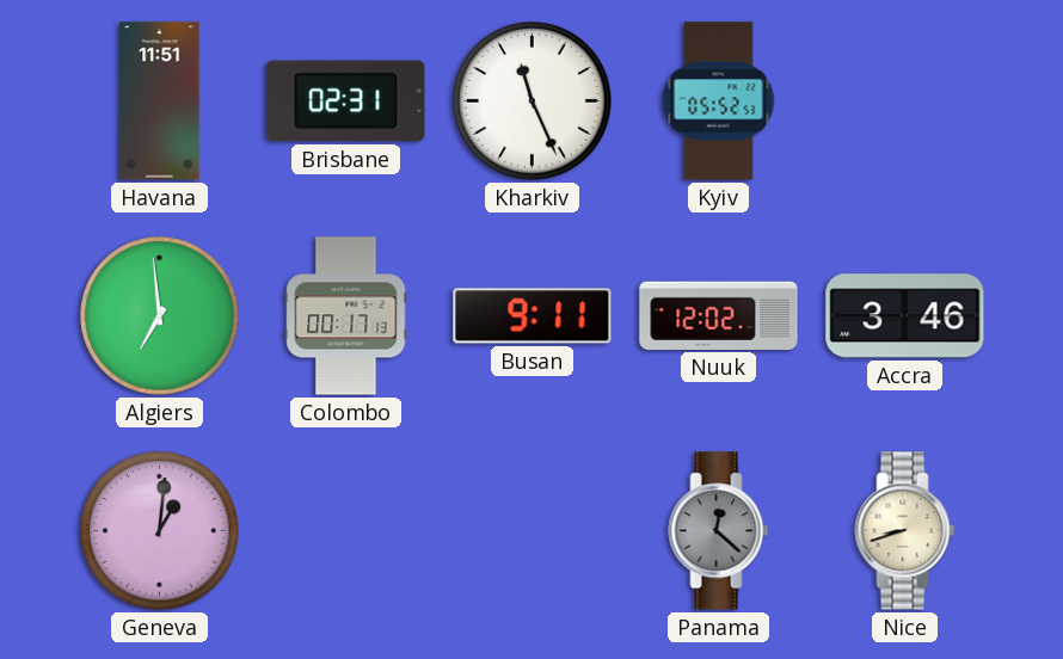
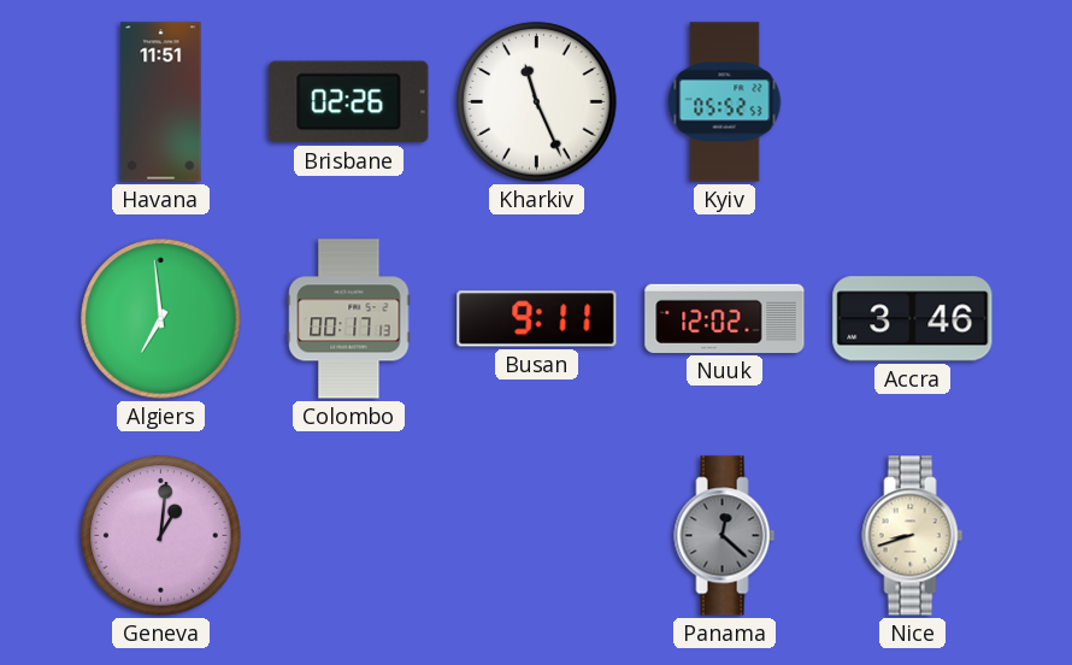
Brisbane: 02:31 -> 02:26
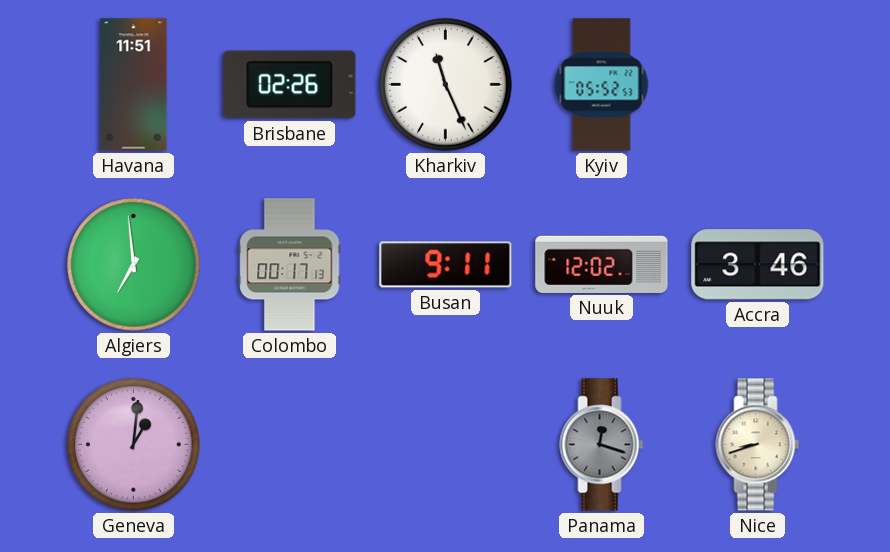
Panama: 12:22 -> 12:18
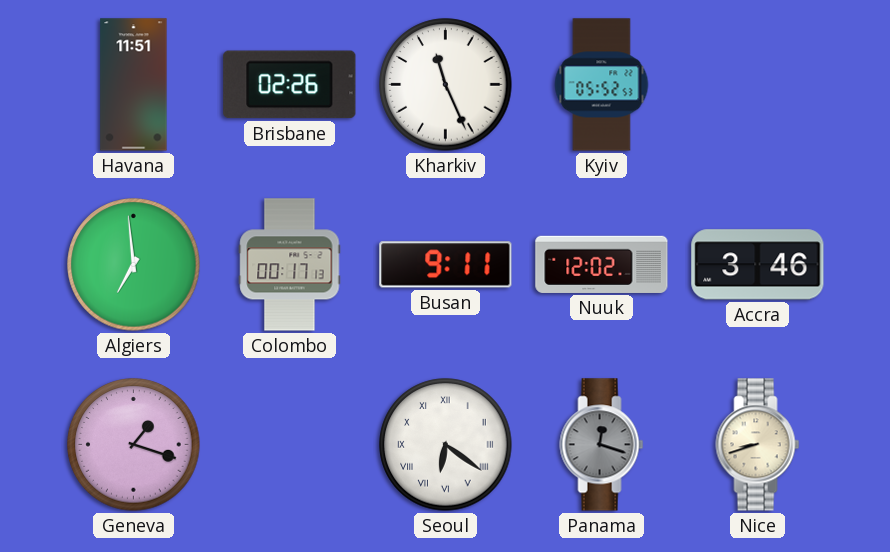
Geneva: 1:01 -> 1:18
Seoul: none -> 6:21
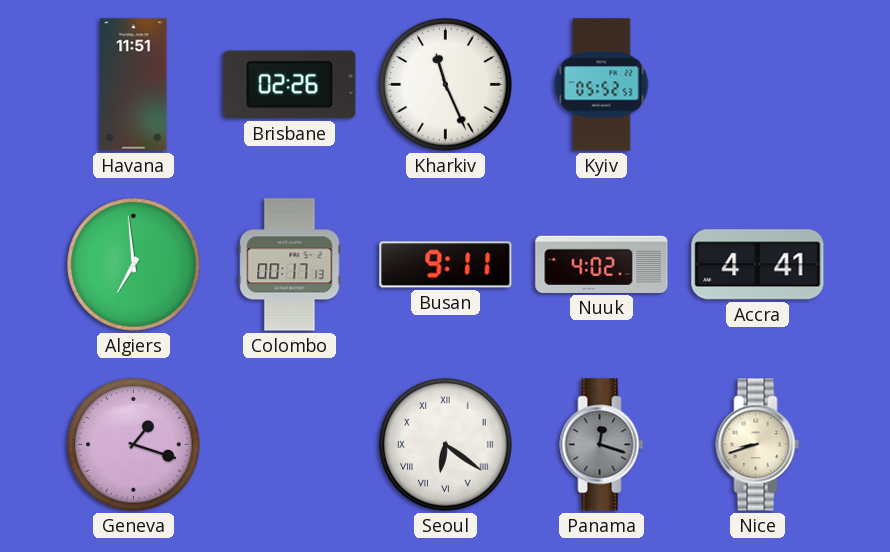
Nuuk: 12:02 -> 4:02
Accra: 3:46 -> 4:41
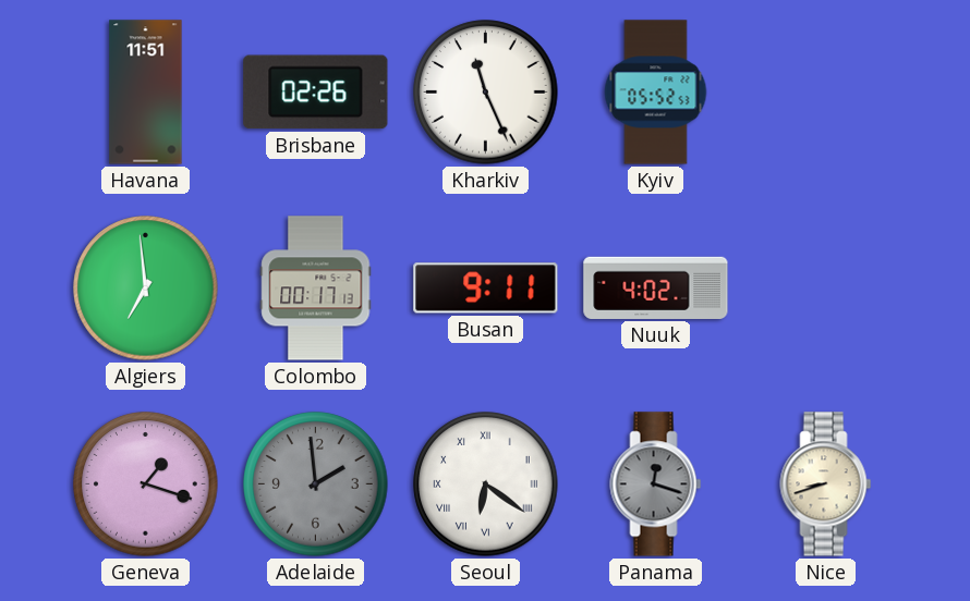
Accra: 4:41 -> none
Adelaide: none -> 1:59
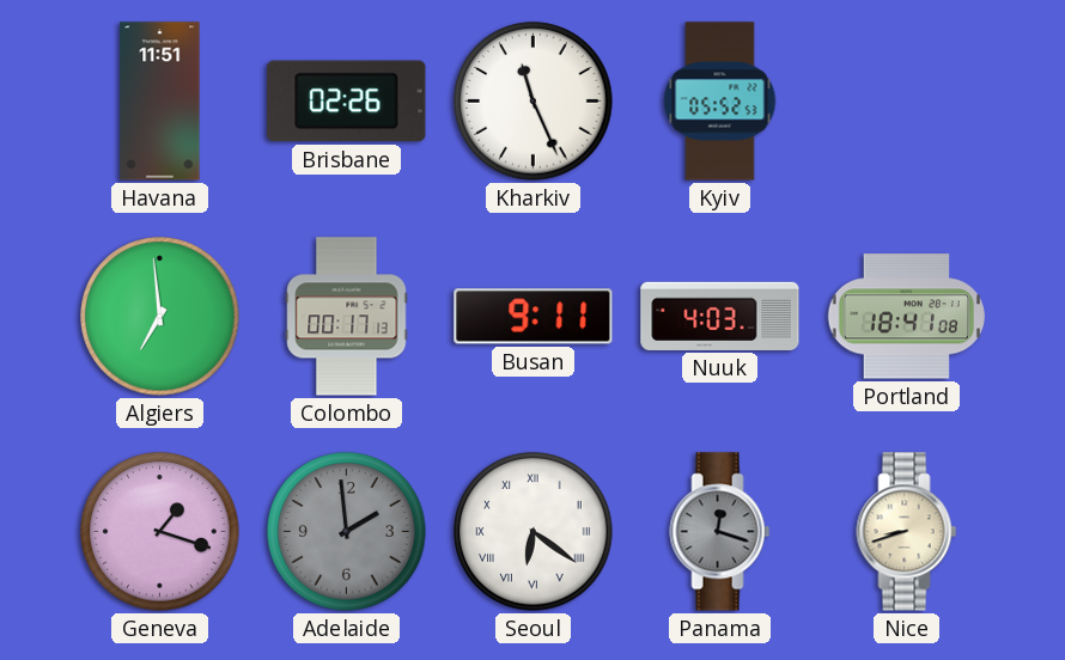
Nuuk: 4:02 -> 4:03
Portland: none -> 18:41
